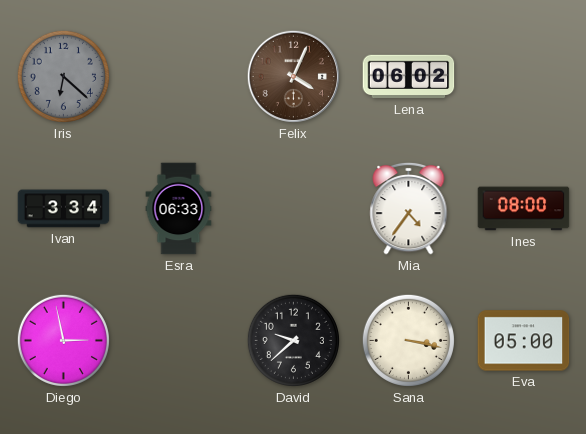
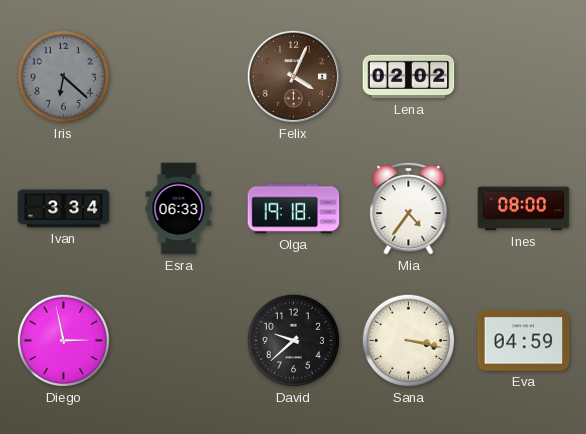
Lena: 06:02 -> 02:02
Olga: none -> 19:18
Eva: 05:00 -> 04:59
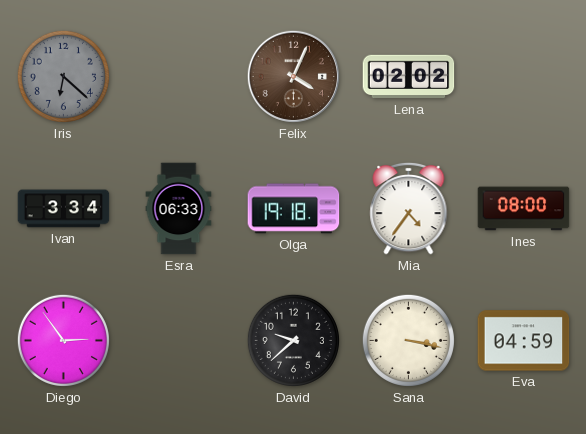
Diego: 2:58 -> 2:54
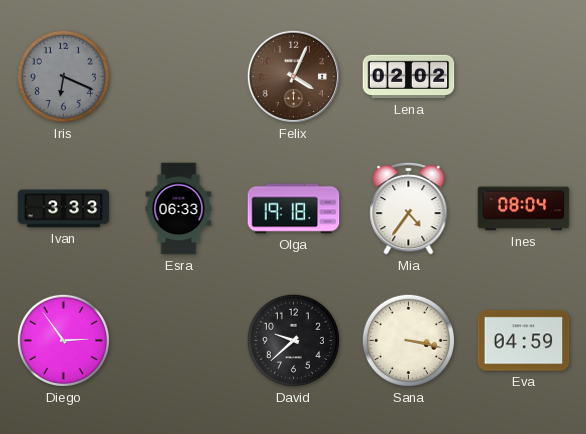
Iris: 6:22 -> 6:19
Ivan: 3:34 -> 3:33
Ines: 08:00 -> 08:04
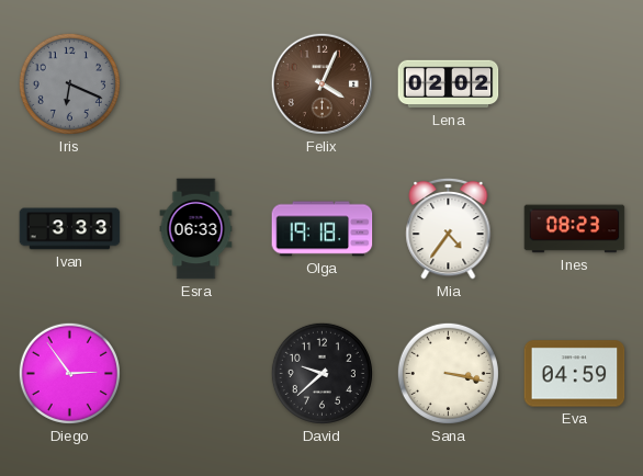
Ines: 08:04 -> 08:23
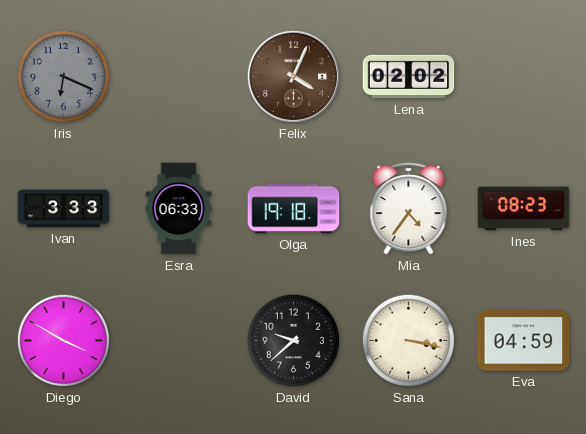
Diego: 2:54 -> 3:50
